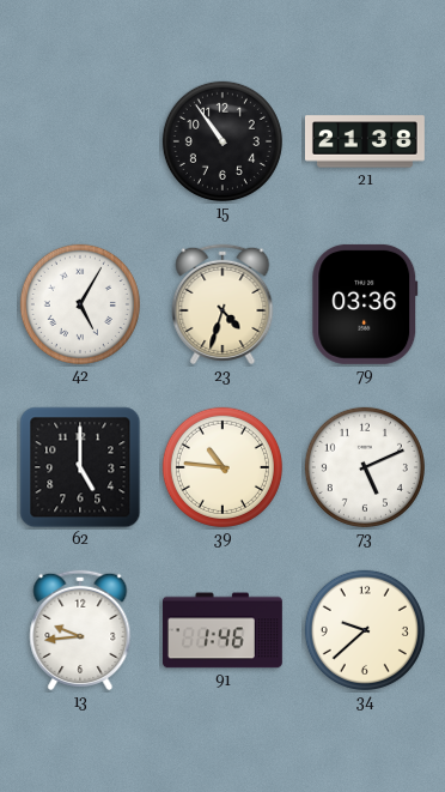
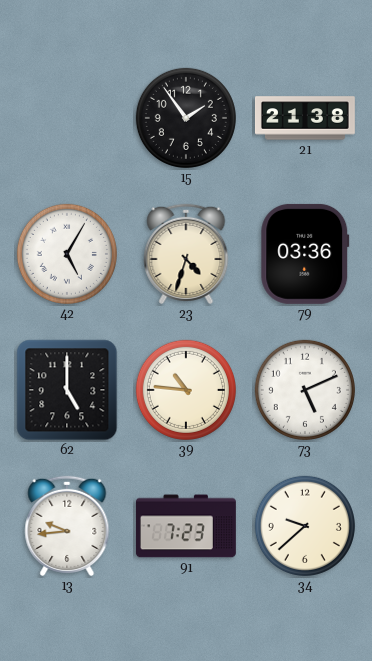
15: 10:54 -> 1:54
91: 1:46 -> 7:23
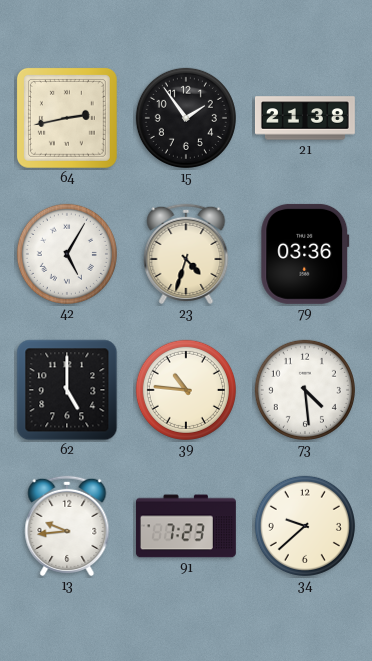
64: none -> 2:43
73: 5:11 -> 4:29
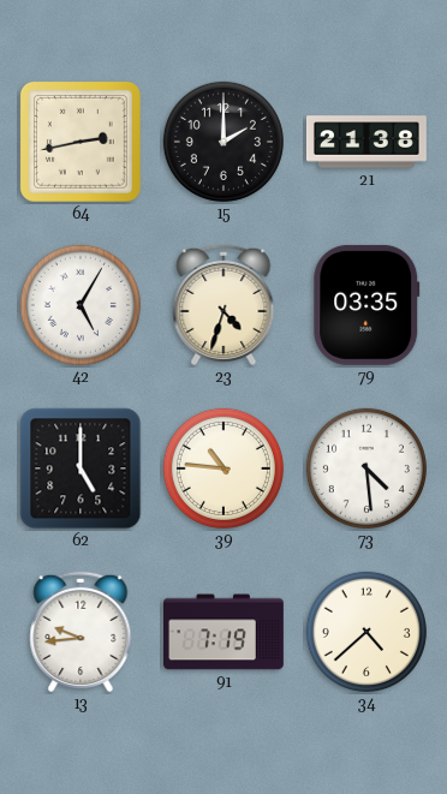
15: 1:54 -> 2:00
79: 03:36 -> 03:35
91: 7:23 -> 7:19
34: 9:38 -> 4:38
